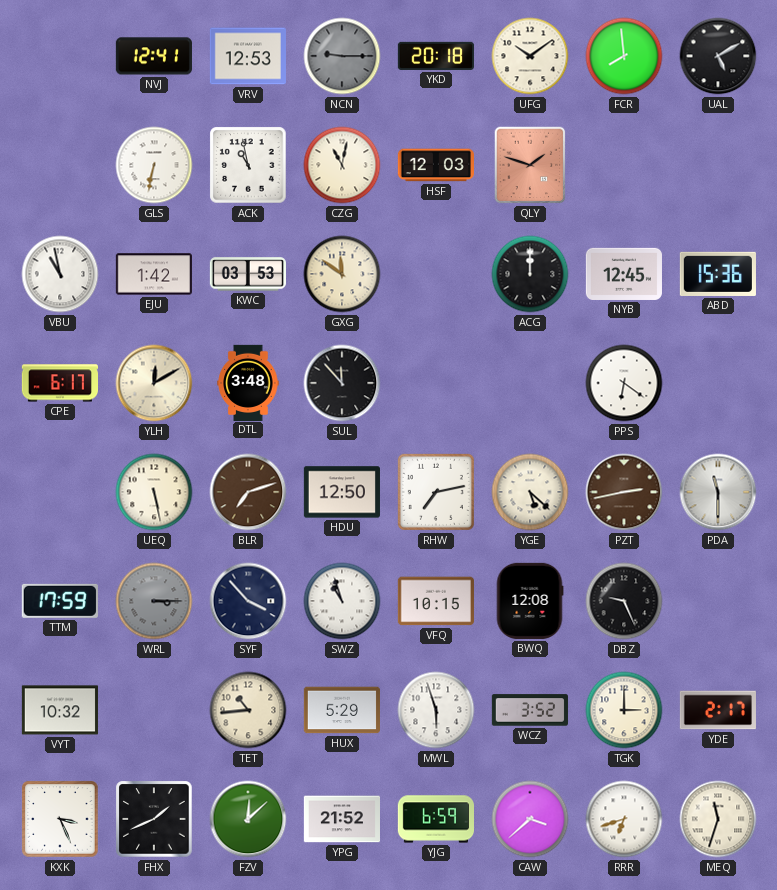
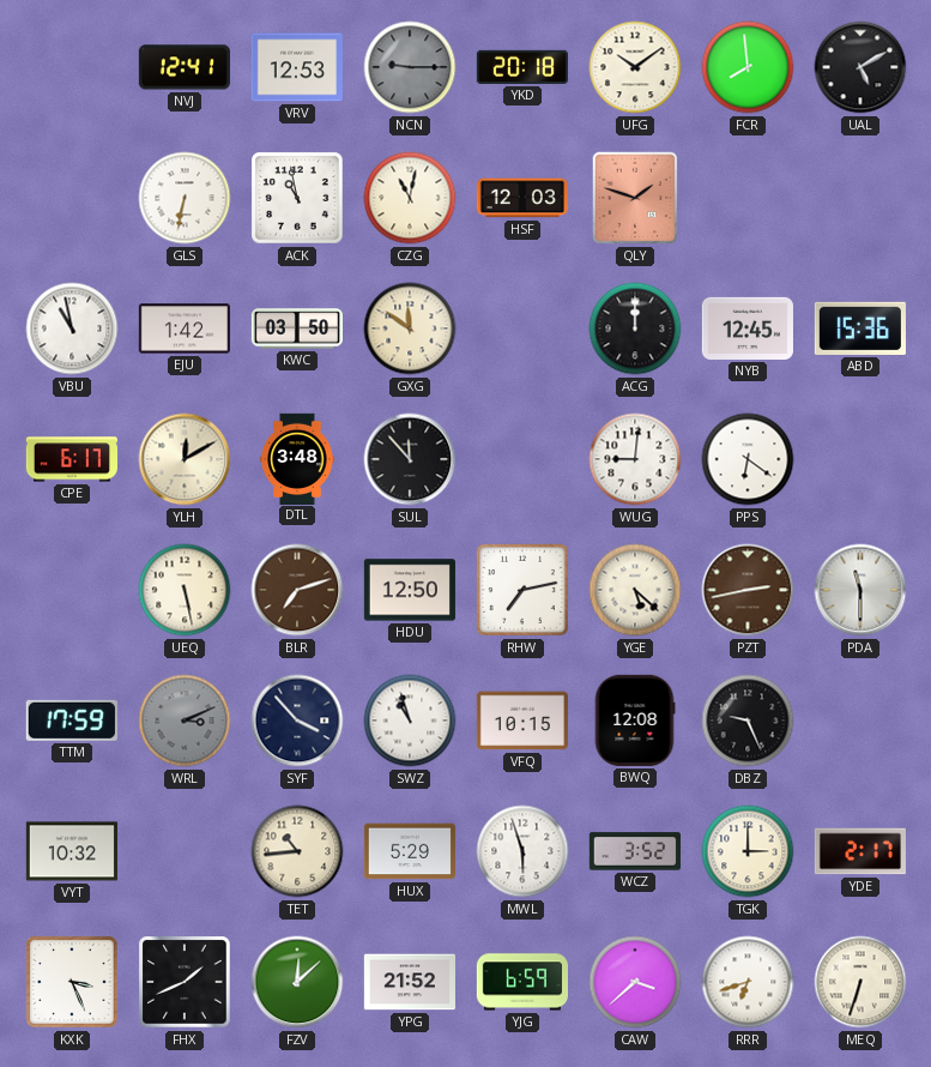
KWC: 03:53 -> 03:50
WUG: none -> 9:01
WRL: 3:15 -> 3:11
MEQ: 11:33 -> 6:33
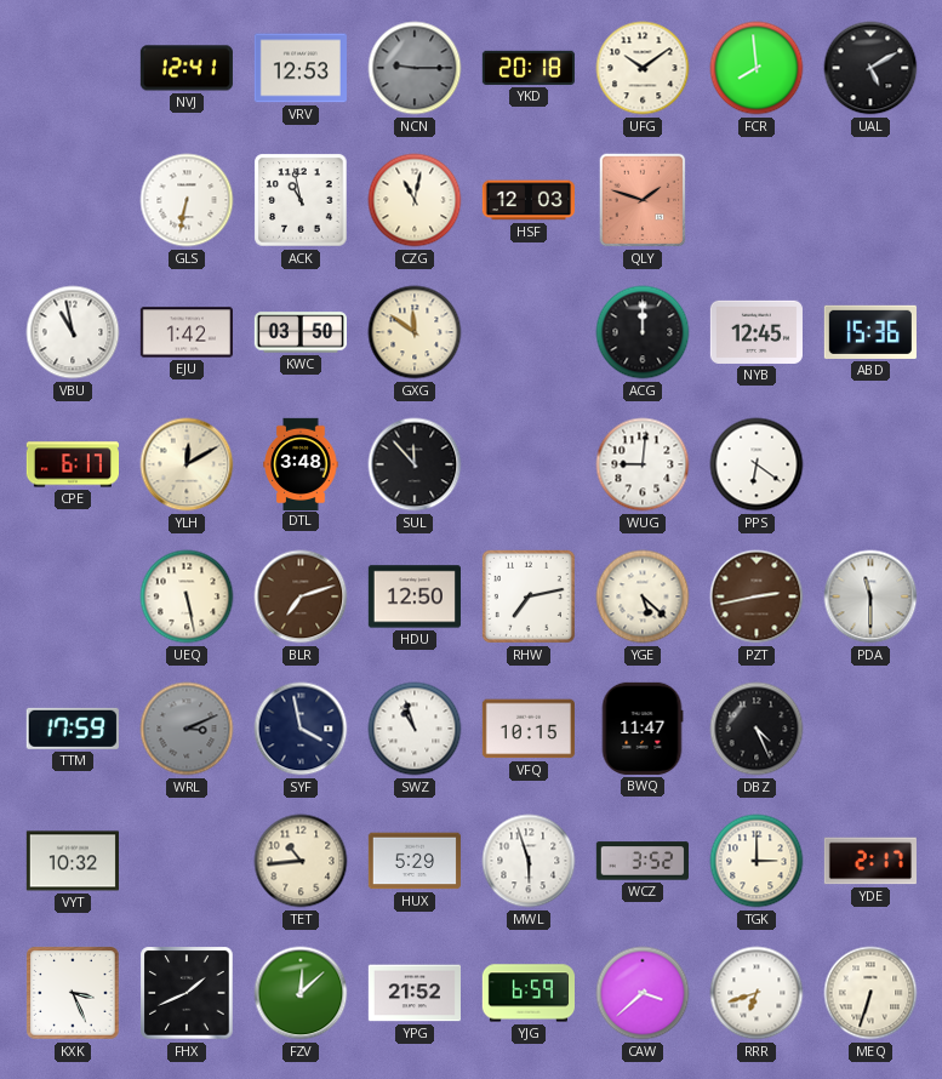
SYF: 3:53 -> 3:58
BWQ: 12:08 -> 11:47
DBZ: 9:26 -> 4:26
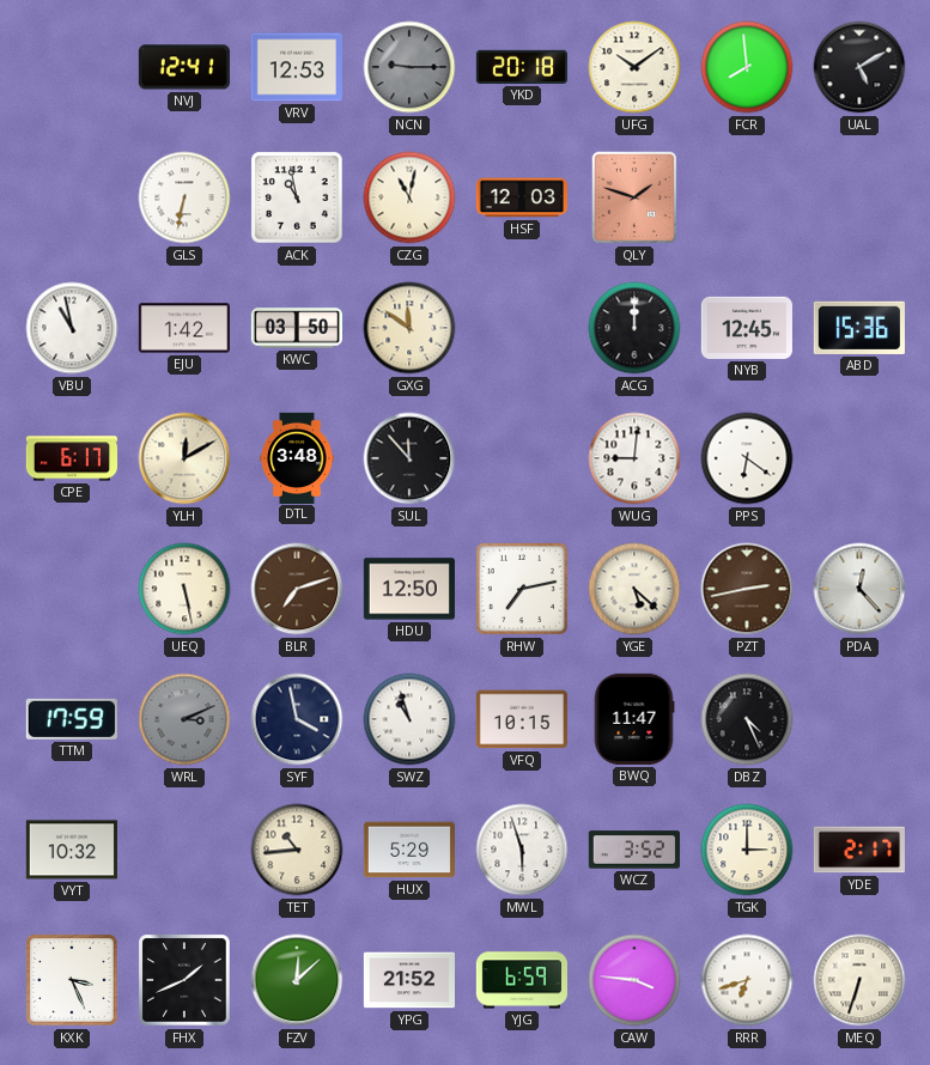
PDA: 11:30 -> 12:23
CAW: 3:38 -> 3:46
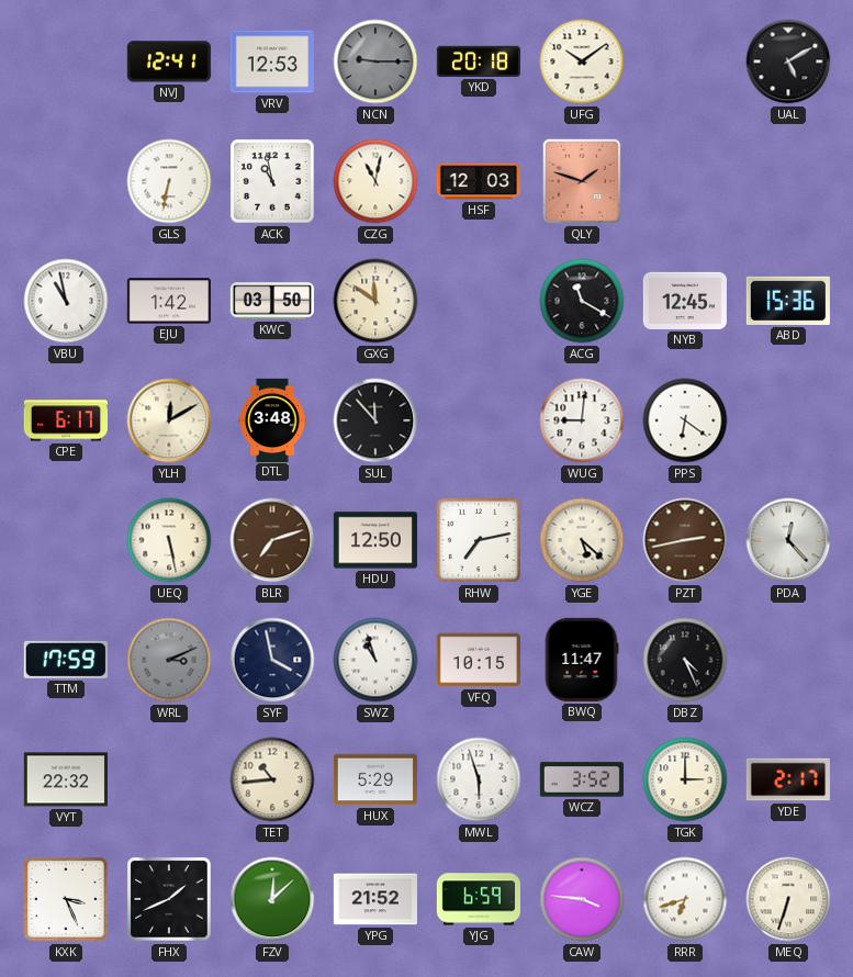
FCR: 7:59 -> none
ACG: 12:00 -> 11:20
VYT: 10:32 -> 22:32
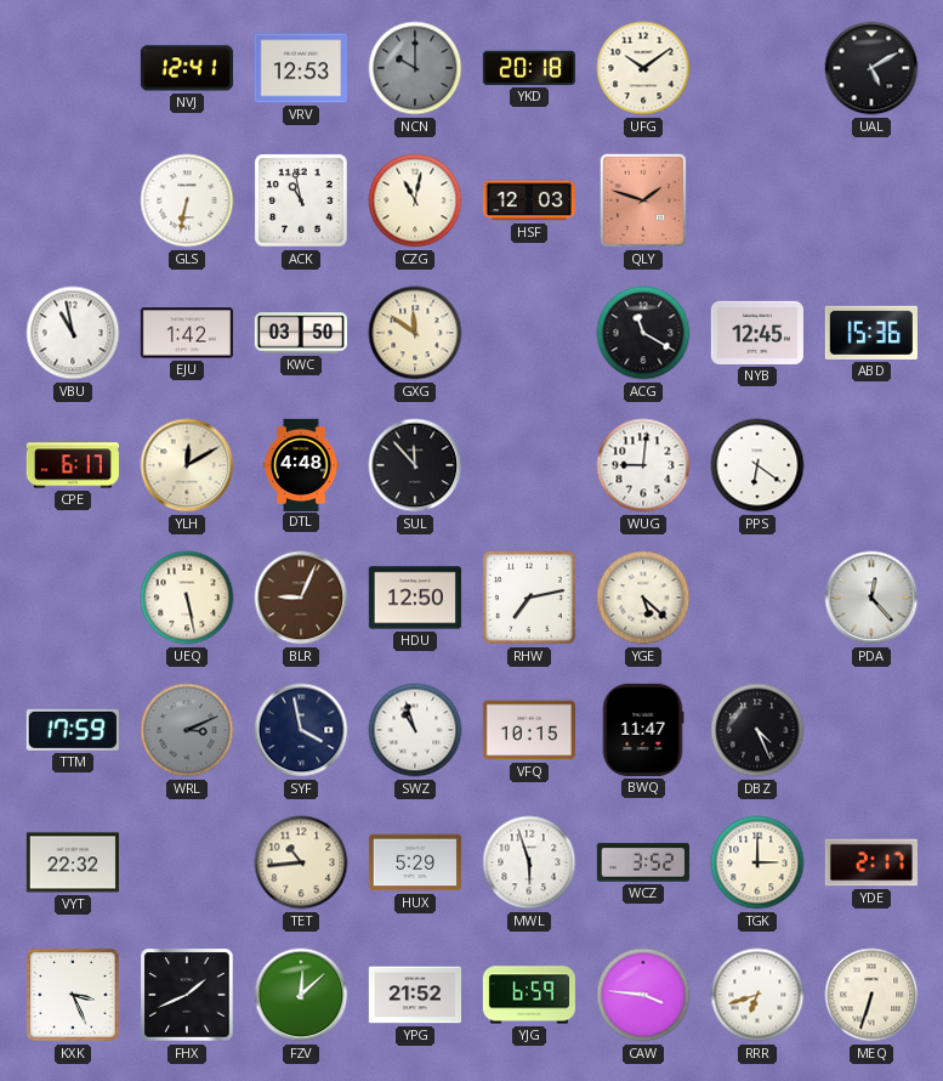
NCN: 9:15 -> 10:00
DTL: 3:48 -> 4:48
BLR: 7:12 -> 9:04
PZT: 2:43 -> none
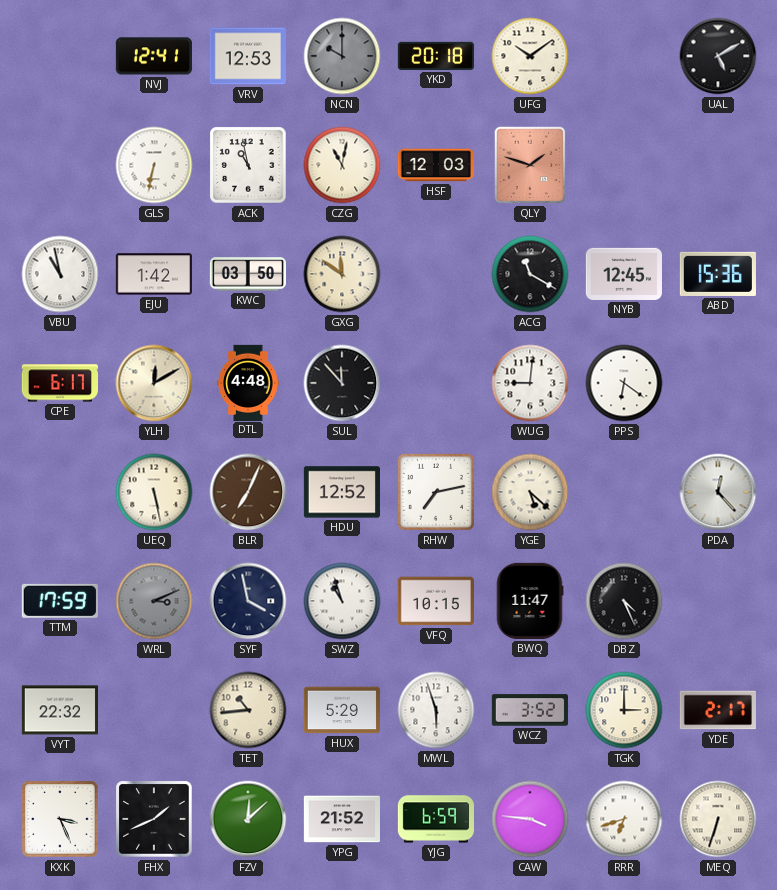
BLR: 9:04 -> 7:04
HDU: 12:50 -> 12:52
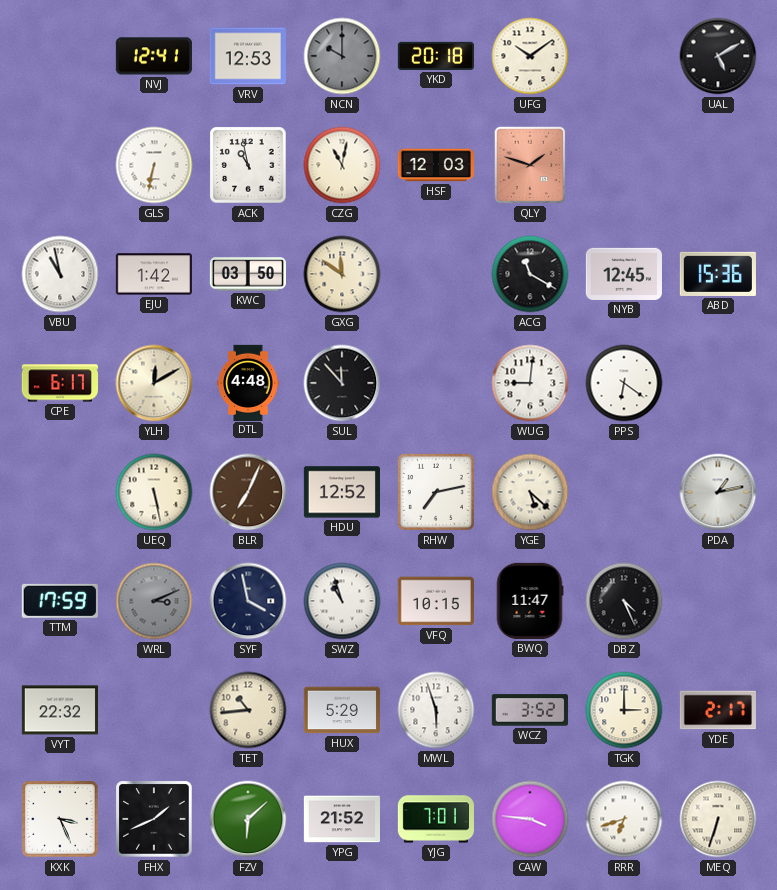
PDA: 12:23 -> 1:13
FZV: 12:08 -> 6:08
YJG: 6:59 -> 7:01
